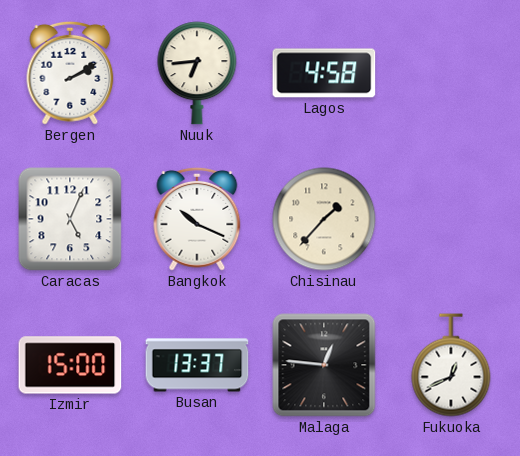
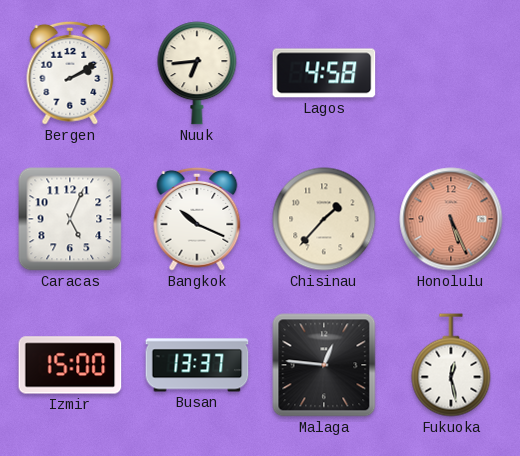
Honolulu: none -> 5:26
Fukuoka: 12:41 -> 12:28
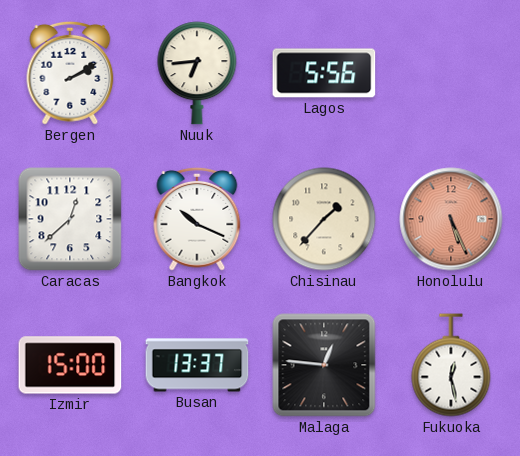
Lagos: 4:58 -> 5:56
Caracas: 5:04 -> 12:38
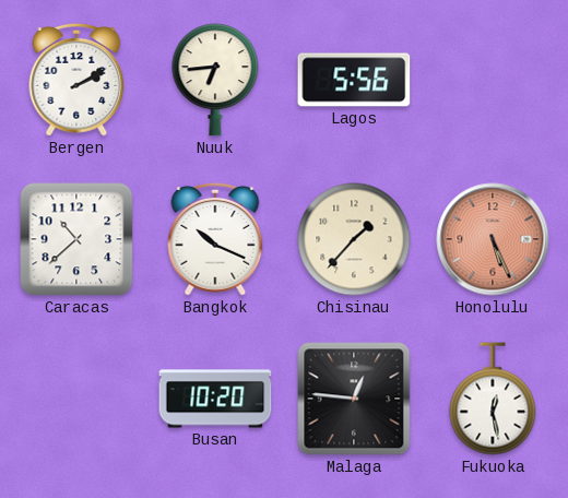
Caracas: 12:38 -> 10:38
Izmir: 15:00 -> none
Busan: 13:37 -> 10:20
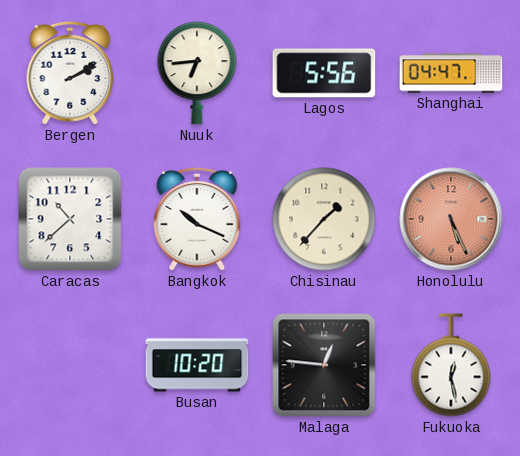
Shanghai: none -> 04:47
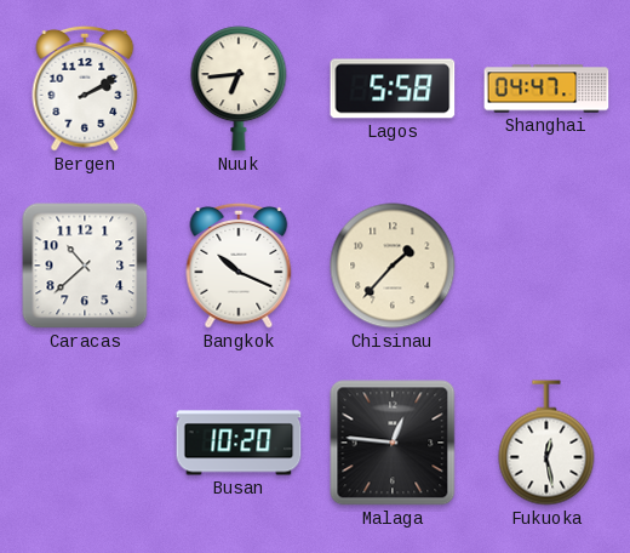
Lagos: 5:56 -> 5:58
Honolulu: 5:26 -> none
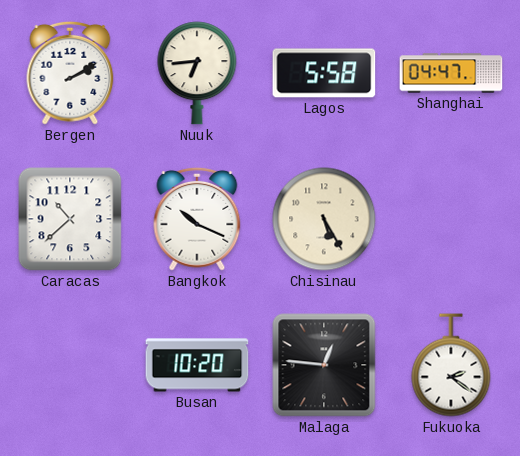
Chisinau: 1:37 -> 5:25
Fukuoka: 12:28 -> 2:21
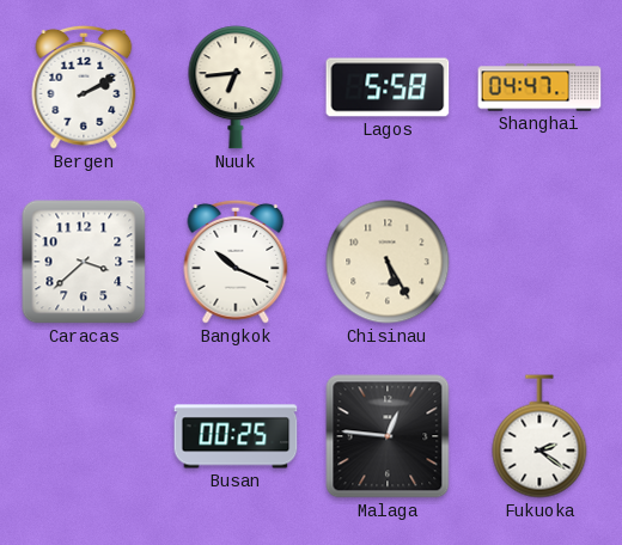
Caracas: 10:38 -> 3:38
Busan: 10:20 -> 00:25
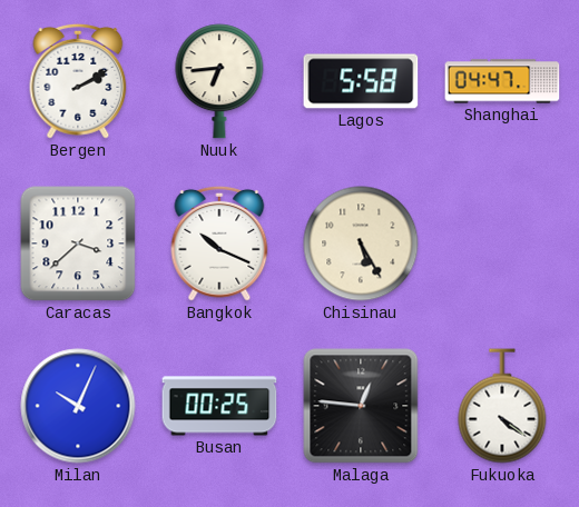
Milan: none -> 10:04
Fukuoka: 2:21 -> 4:21
